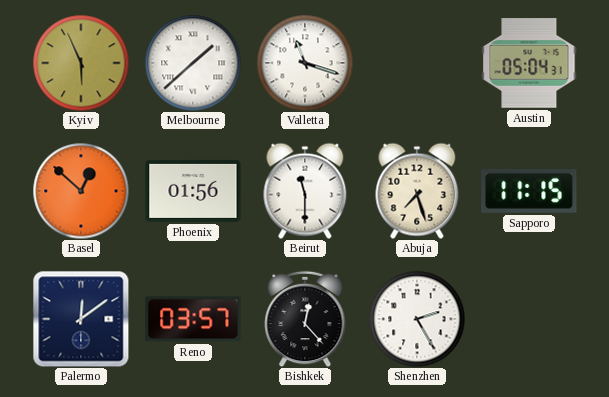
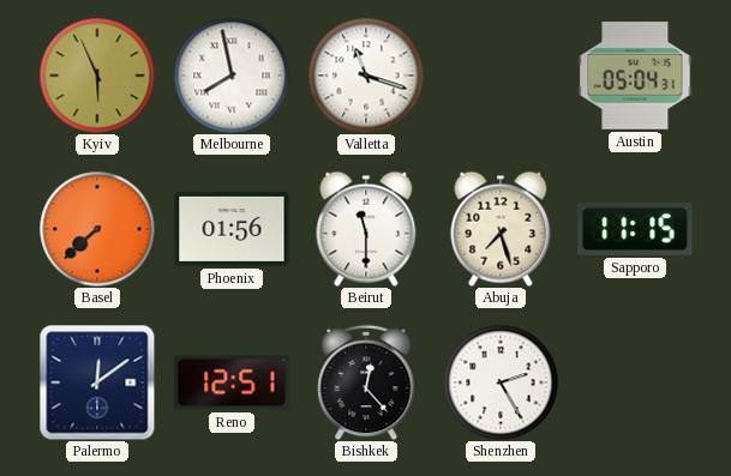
Melbourne: 1:38 -> 7:58
Basel: 12:52 -> 7:38
Reno: 03:57 -> 12:51
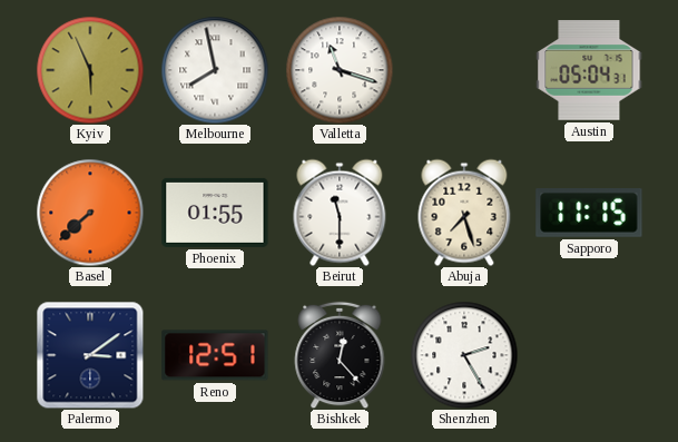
Phoenix: 01:56 -> 01:55
Palermo: 12:09 -> 3:09
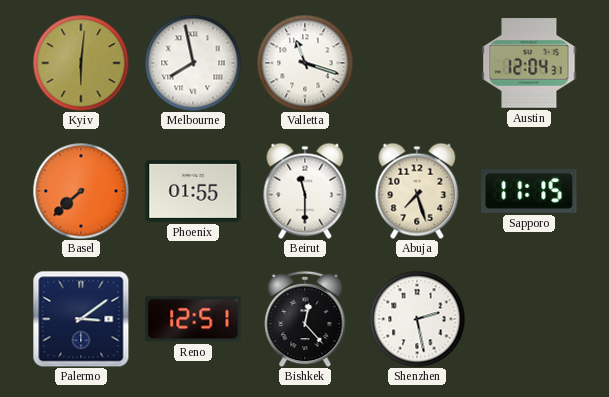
Kyiv: 5:56 -> 6:01
Austin: 05:04 -> 12:04
Shenzhen: 2:25 -> 2:28
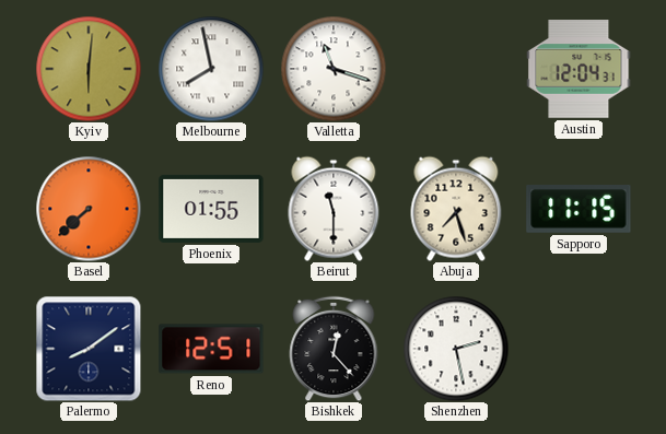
Palermo: 3:09 -> 8:09
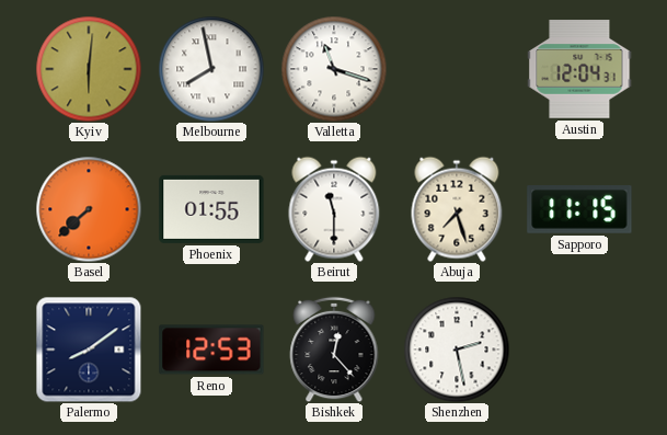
Reno: 12:51 -> 12:53
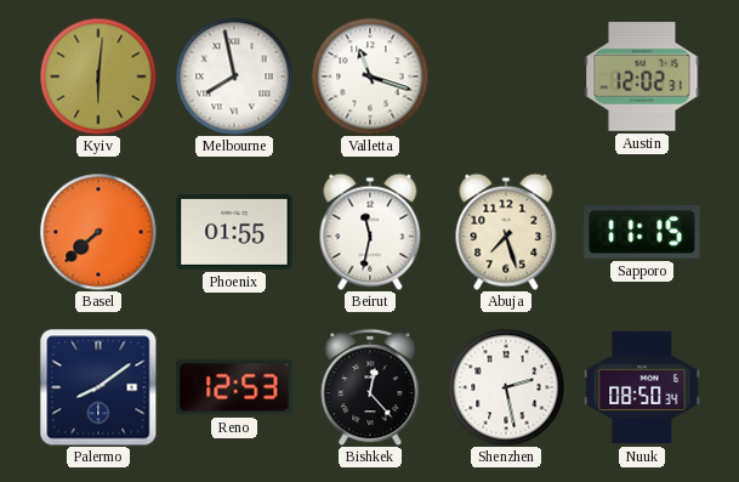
Austin: 12:04 -> 12:02
Beirut: 11:30 -> 11:32
Nuuk: none -> 08:50
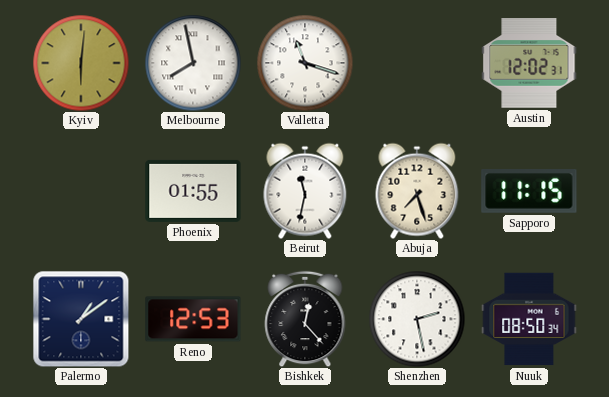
Basel: 7:38 -> none
Palermo: 8:09 -> 1:09
